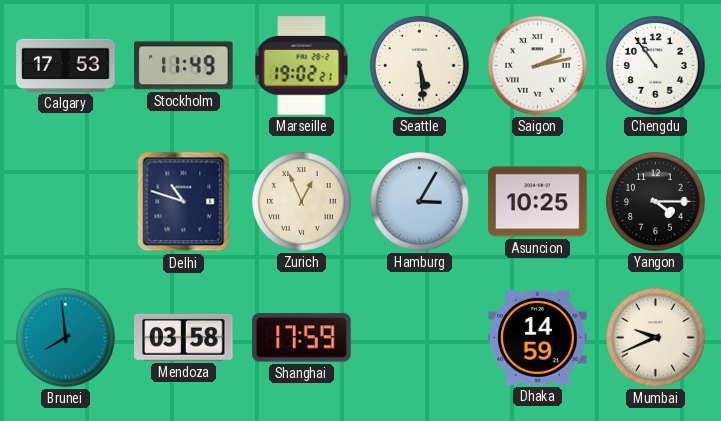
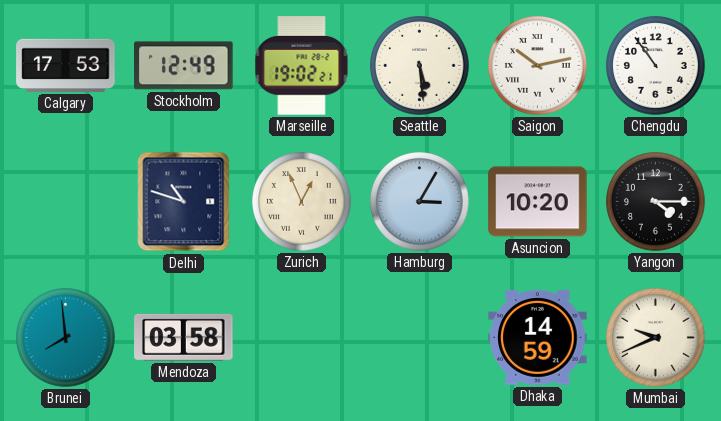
Stockholm: 11:49 -> 12:49
Saigon: 2:13 -> 10:13
Asuncion: 10:25 -> 10:20
Shanghai: 17:59 -> none
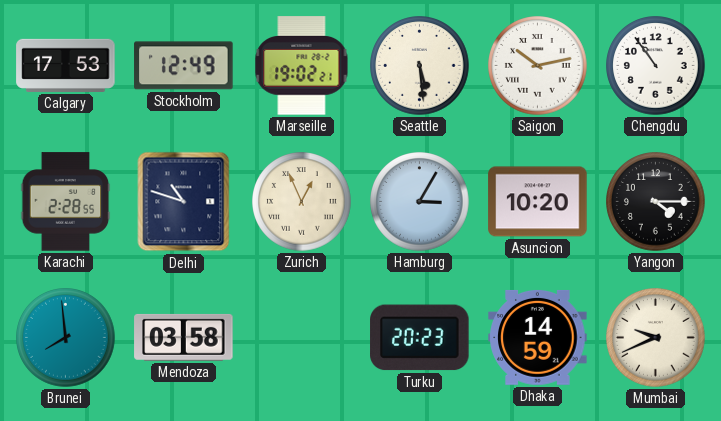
Karachi: none -> 2:28
Turku: none -> 20:23
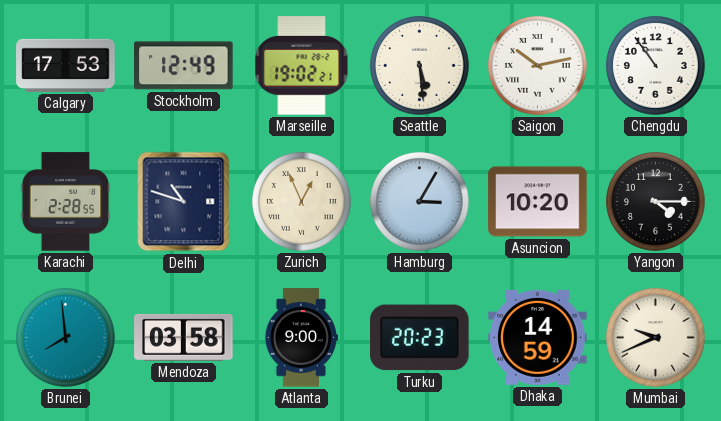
Atlanta: none -> 9:00
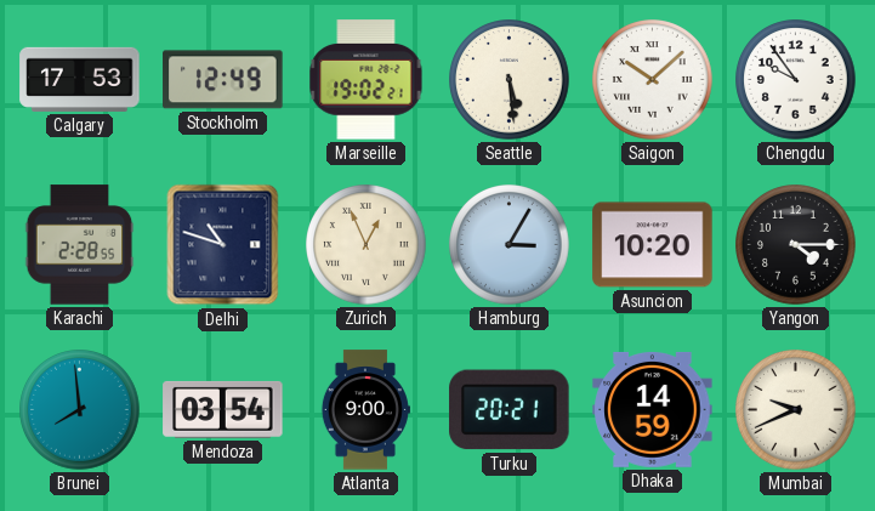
Saigon: 10:13 -> 10:08
Chengdu: 10:54 -> 9:54
Mendoza: 03:58 -> 03:54
Turku: 20:23 -> 20:21
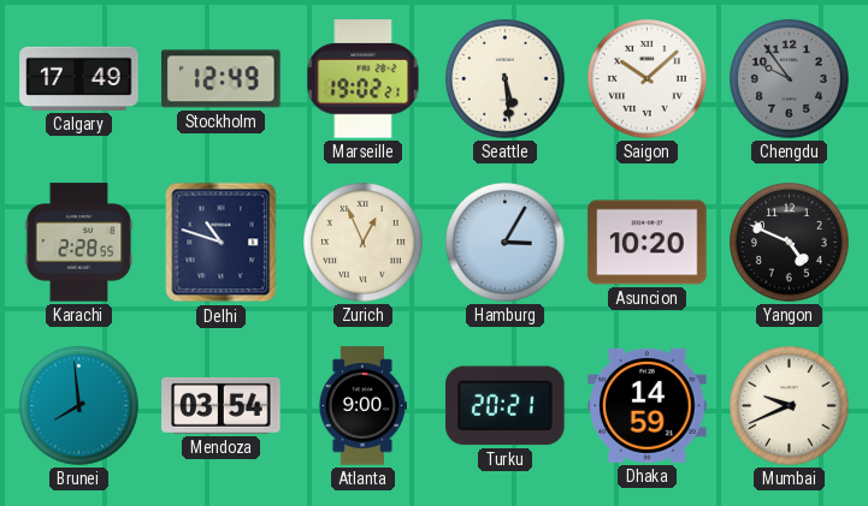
Calgary: 17:53 -> 17:49
Chengdu dial: white -> grey
Yangon: 4:15 -> 4:49
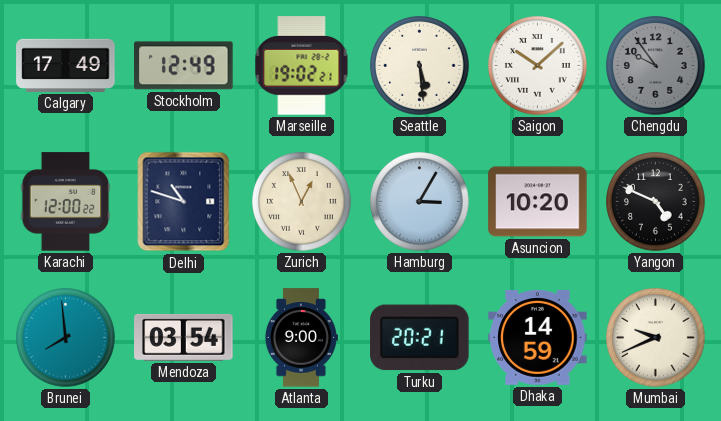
Karachi: 2:28 -> 12:00
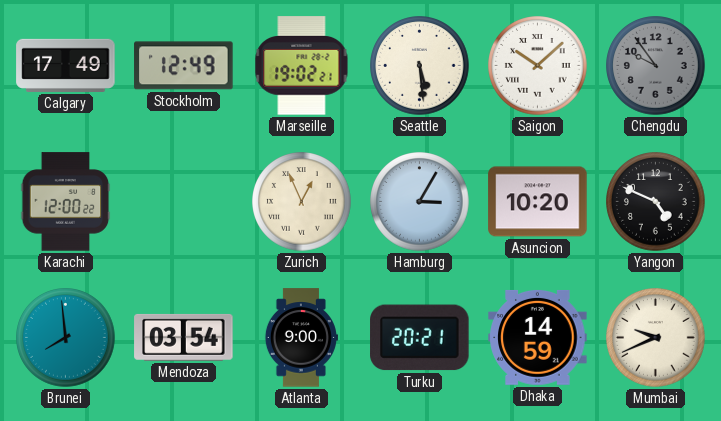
Delhi: 10:48 -> none
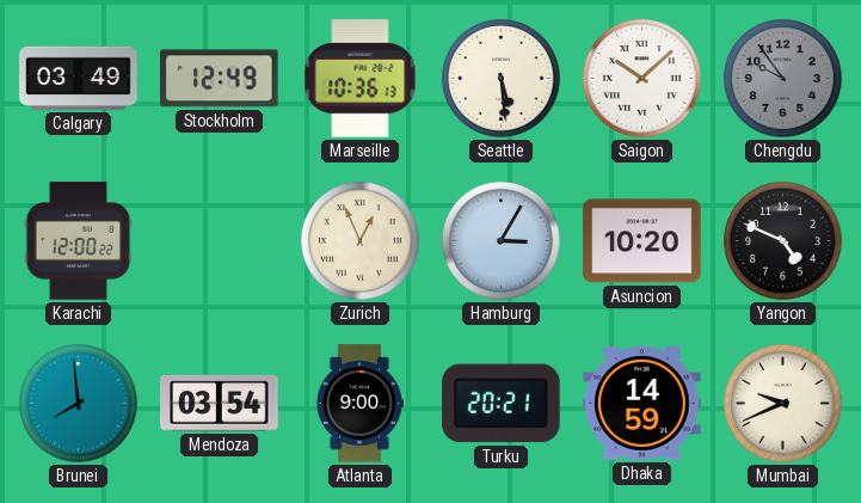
Calgary: 17:49 -> 03:49
Marseille: 19:02 -> 10:36
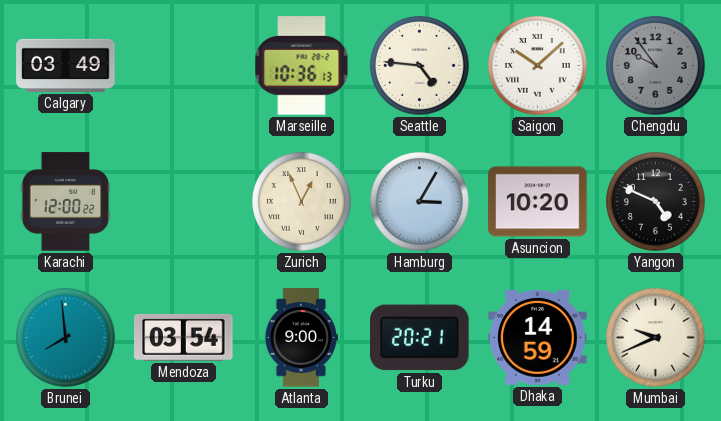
Stockholm: 12:49 -> none
Seattle: 5:29 -> 4:46
